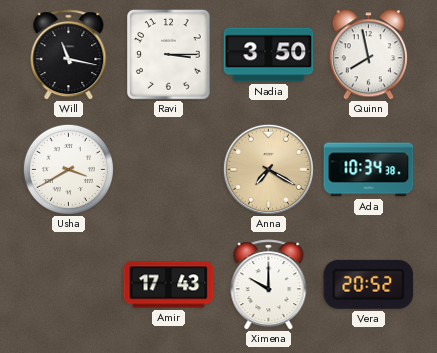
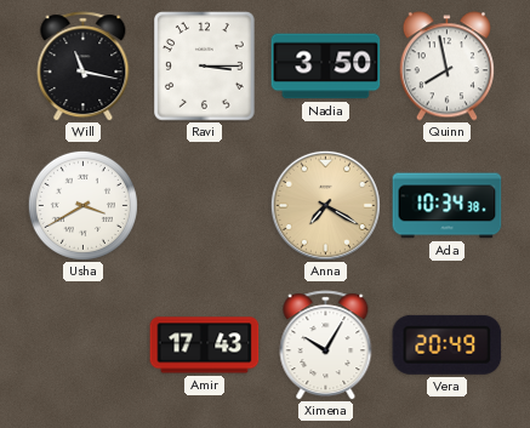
Ximena: 10:00 -> 10:05
Vera: 20:52 -> 20:49
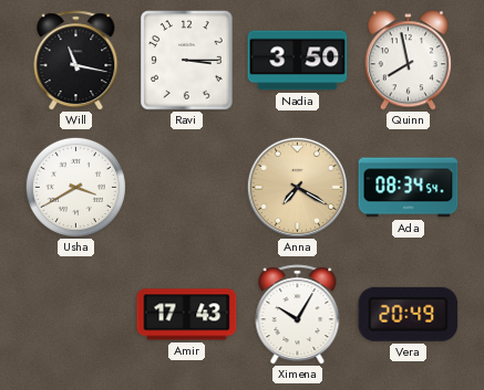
Ada: 10:34 -> 08:34
